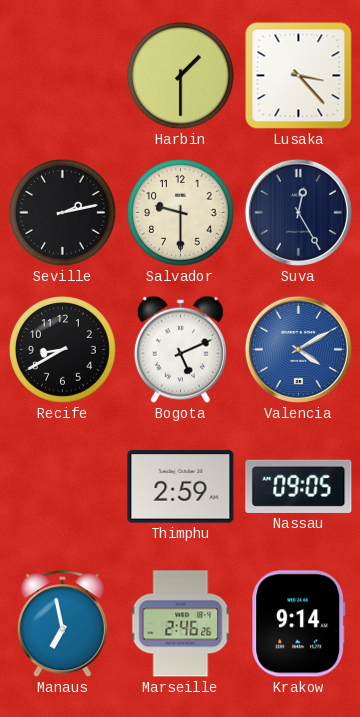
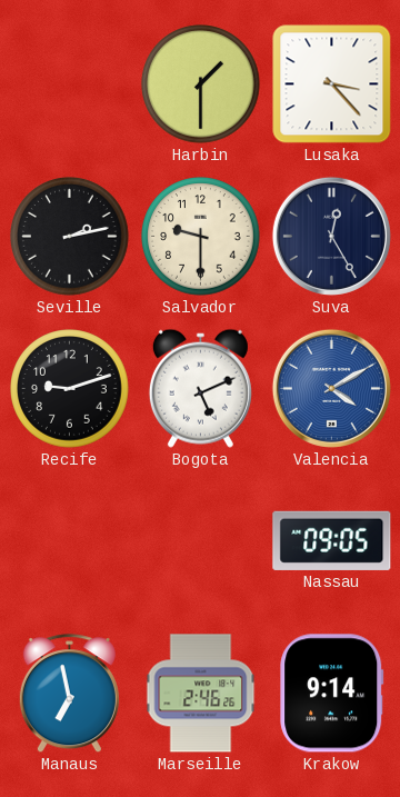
Recife: 8:40 -> 9:12
Thimphu: 2:59 -> none
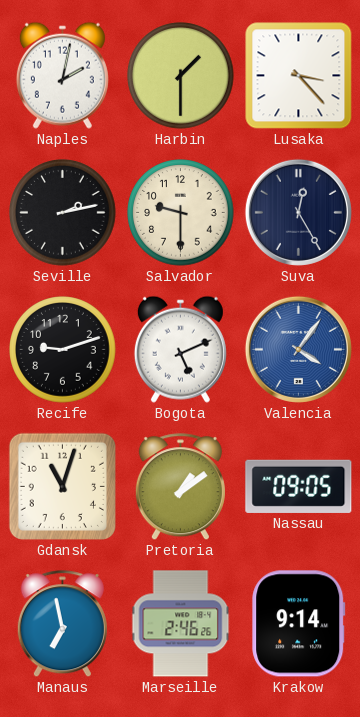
Naples: none -> 2:02
Valencia: 4:10 -> 4:06
Gdansk: none -> 11:03
Pretoria: none -> 1:09
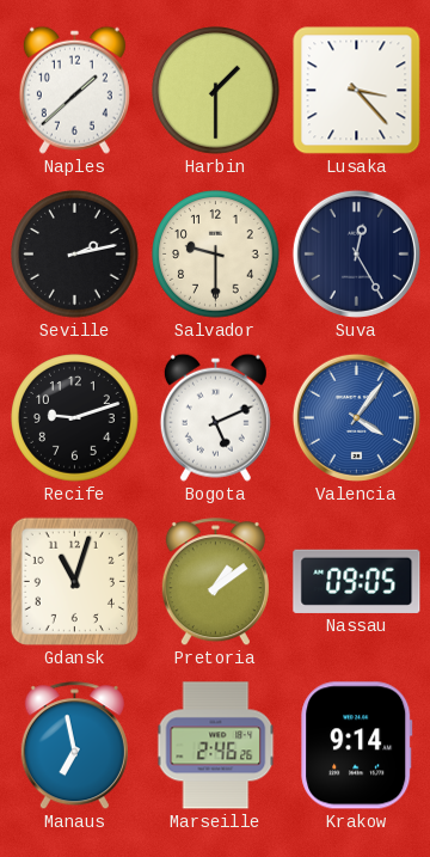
Naples: 2:02 -> 1:38
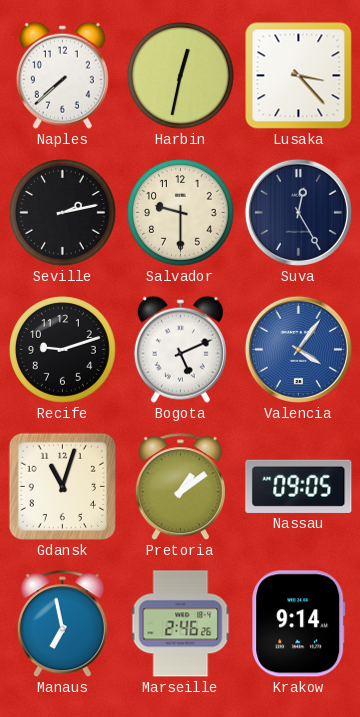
Naples: 1:38 -> 7:38
Harbin: 1:30 -> 12:32
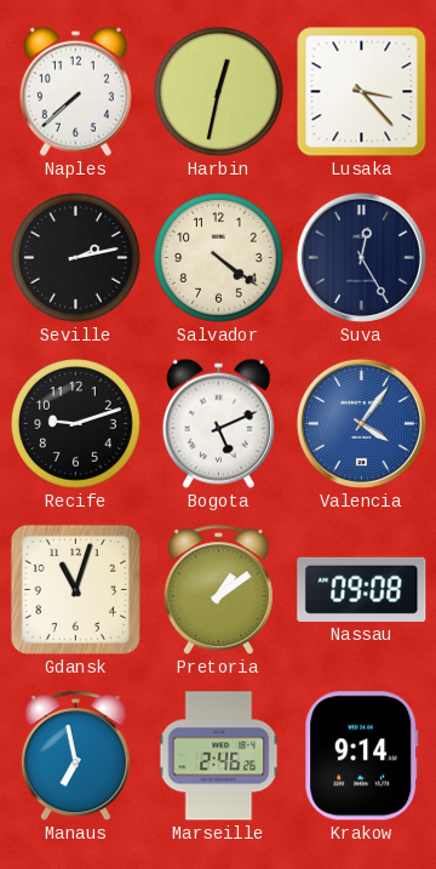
Salvador: 9:30 -> 4:21
Nassau: 09:05 -> 09:08
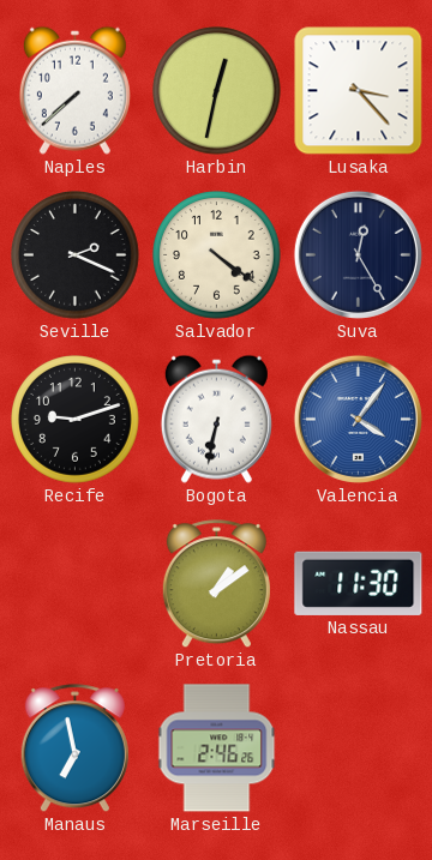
Seville: 2:13 -> 2:19
Bogota: 5:11 -> 6:32
Gdansk: 11:03 -> none
Nassau: 09:08 -> 11:30
Krakow: 9:14 -> none
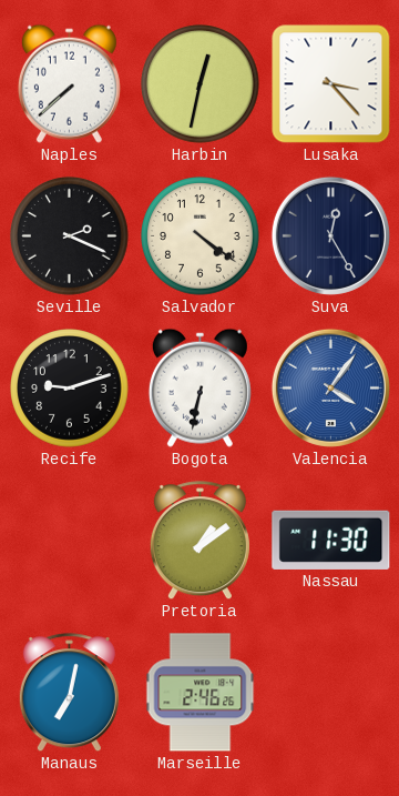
Manaus: 6:58 -> 7:02
